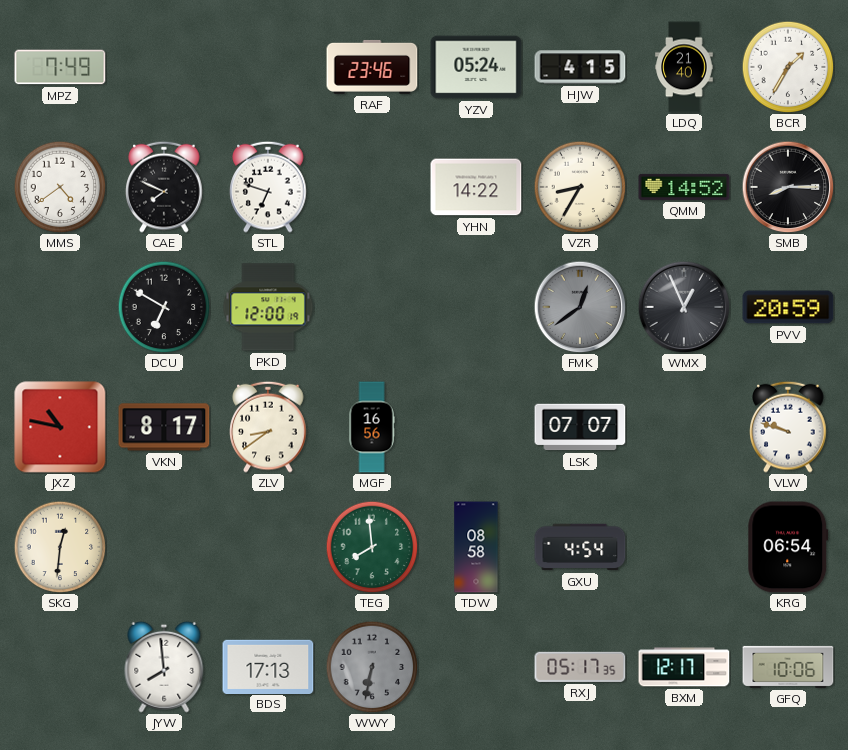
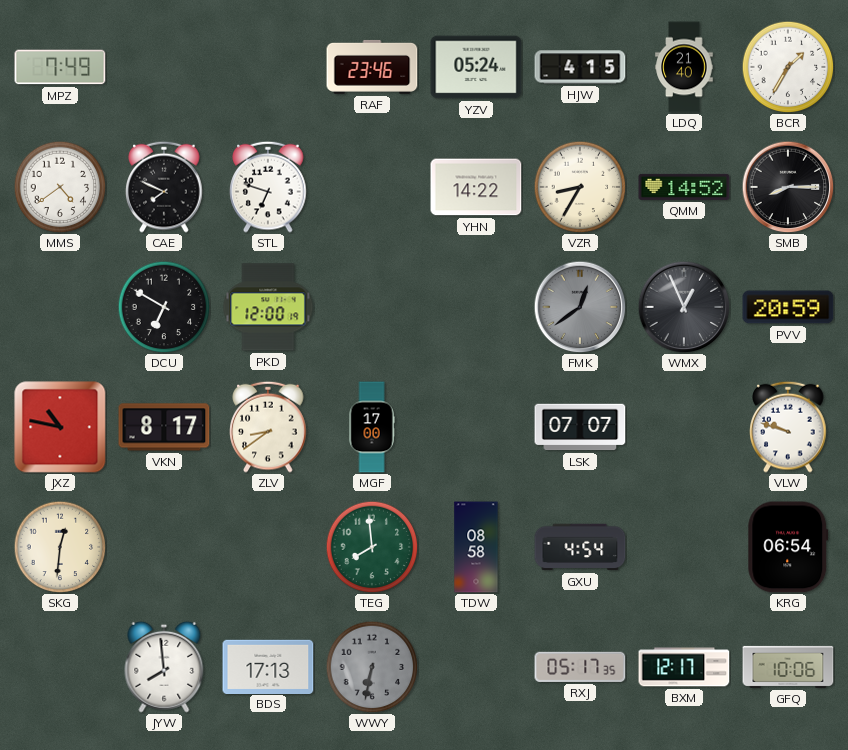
MGF: 16:56 -> 17:00
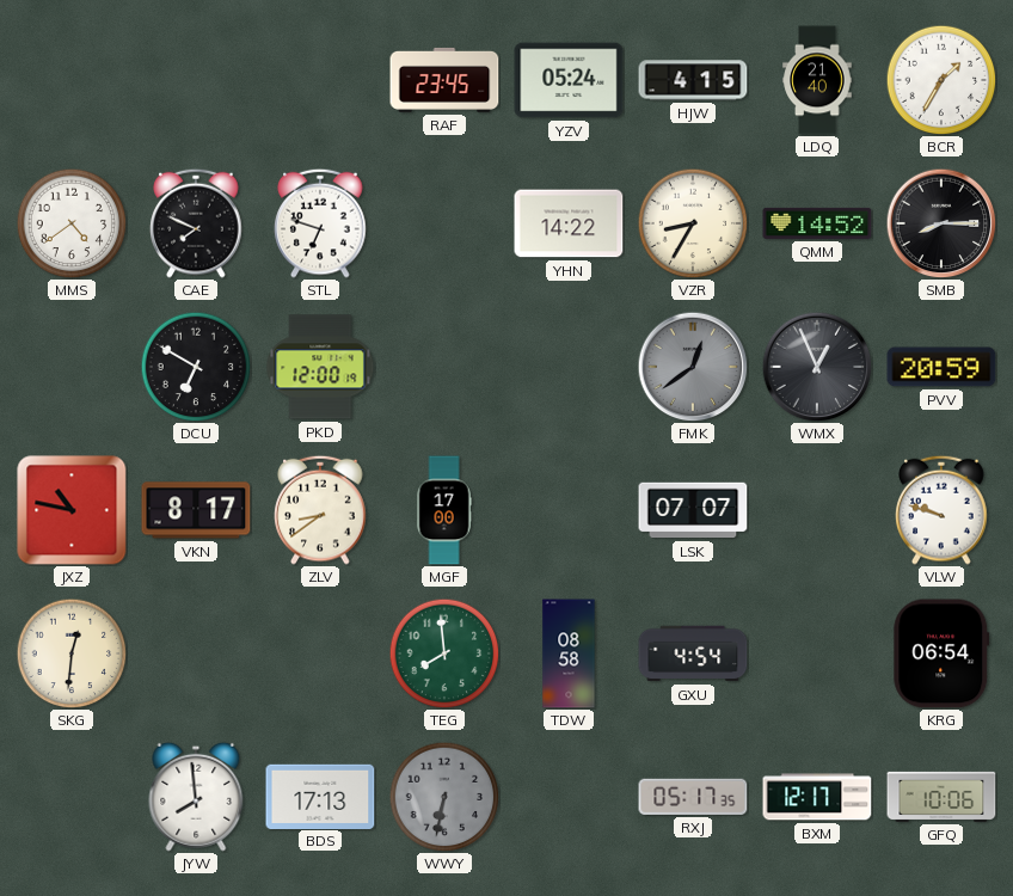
MPZ: 7:49 -> none
RAF: 23:46 -> 23:45
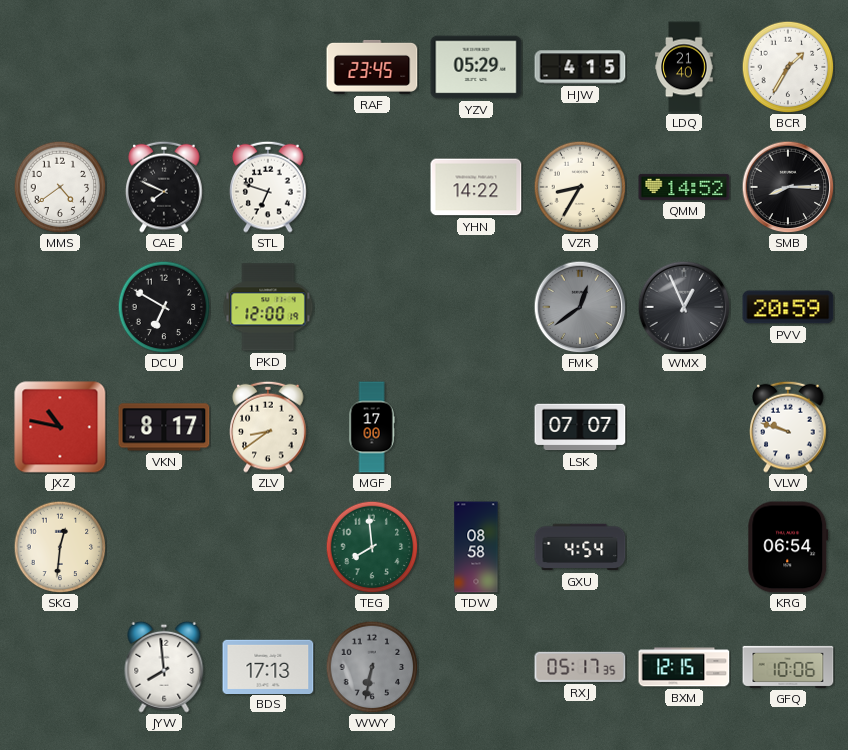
YZV: 05:24 -> 05:29
BXM: 12:17 -> 12:15
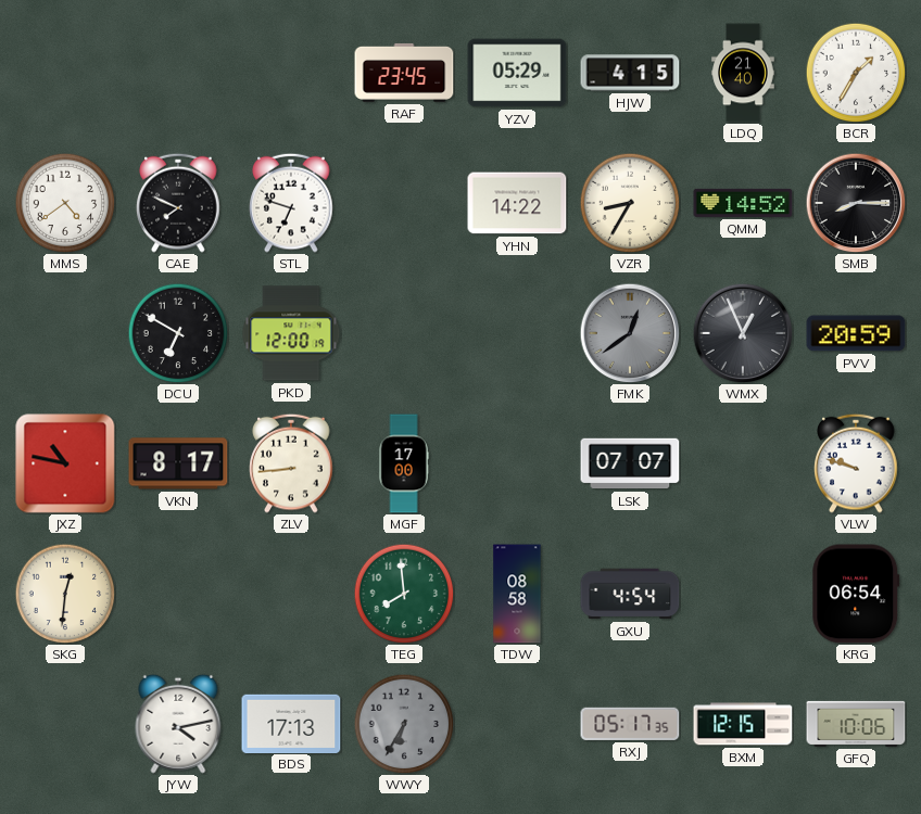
ZLV: 8:39 -> 8:44
JYW: 7:59 -> 4:13
WWY: 6:32 -> 6:35
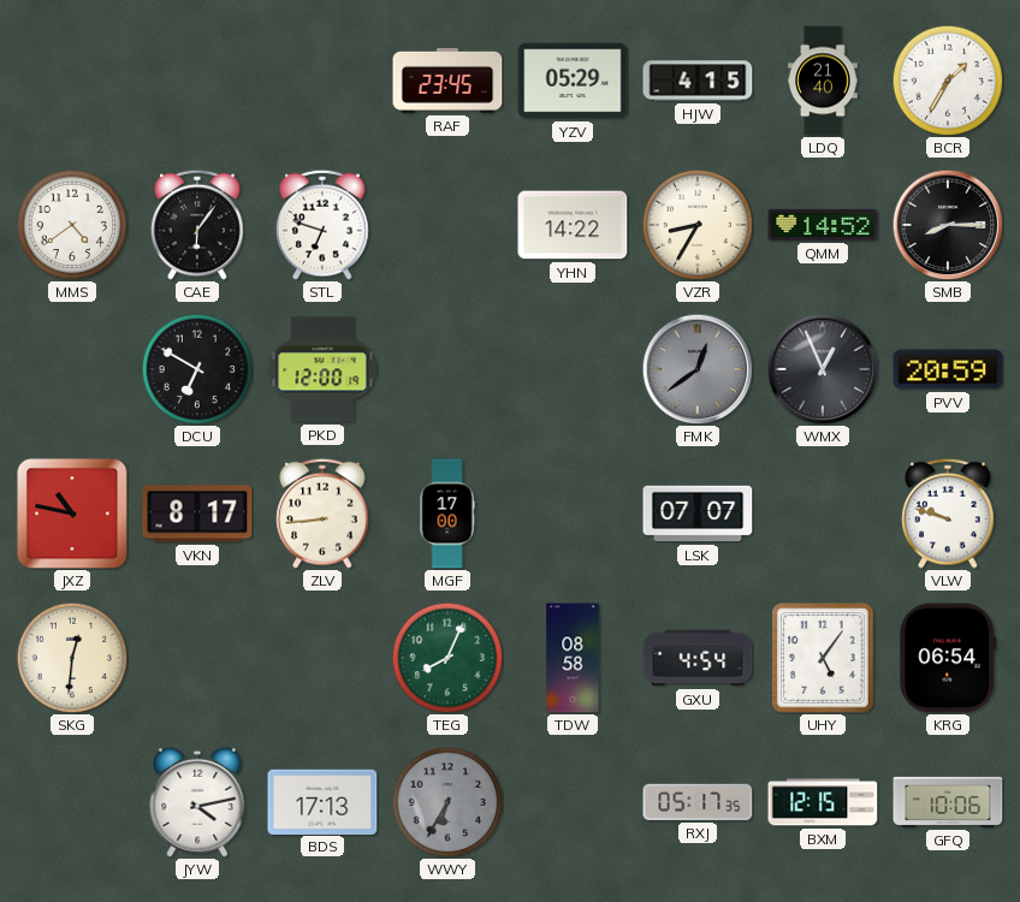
CAE: 7:49 -> 6:06
TEG: 7:59 -> 8:04
UHY: none -> 5:06
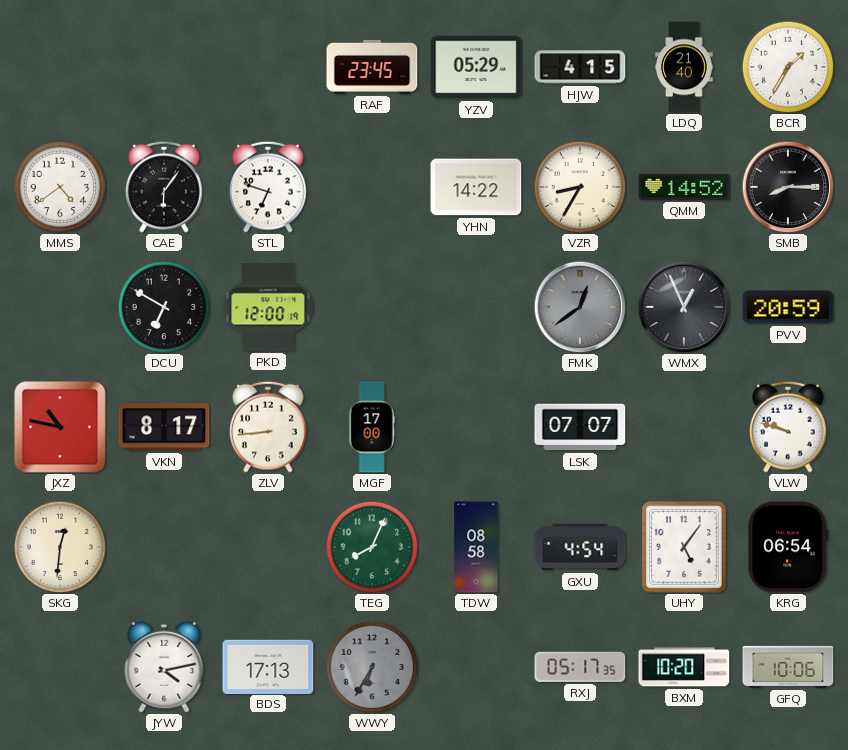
BXM: 12:15 -> 10:20
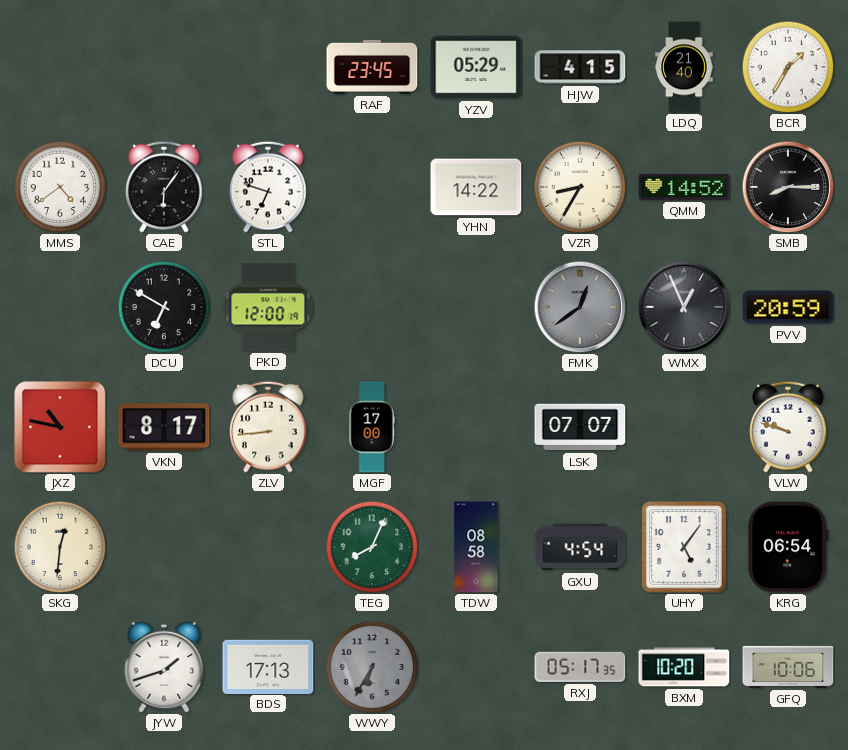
JYW: 4:13 -> 1:42
